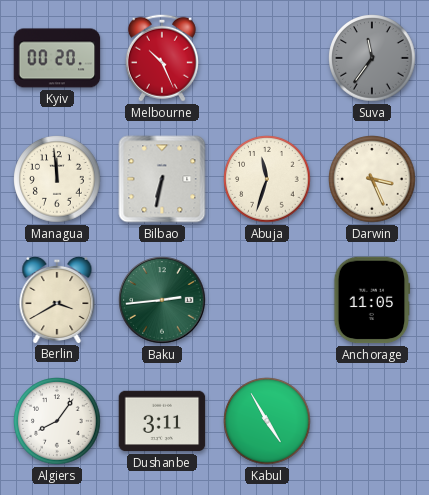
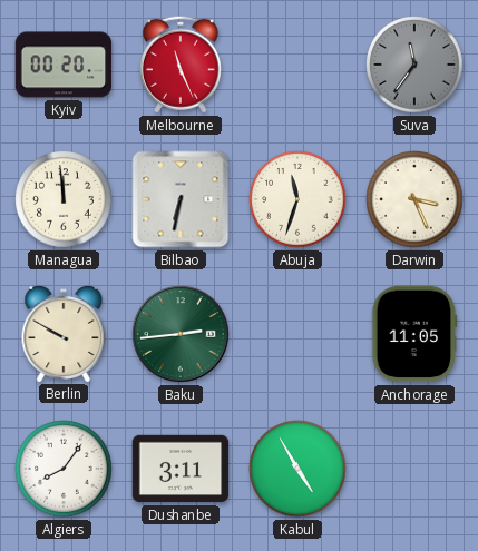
Melbourne: 10:26 -> 11:26
Berlin: 3:40 -> 9:50
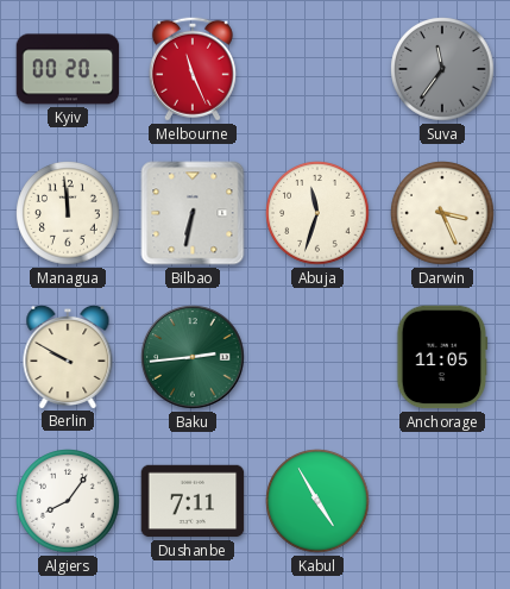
Dushanbe: 3:11 -> 7:11
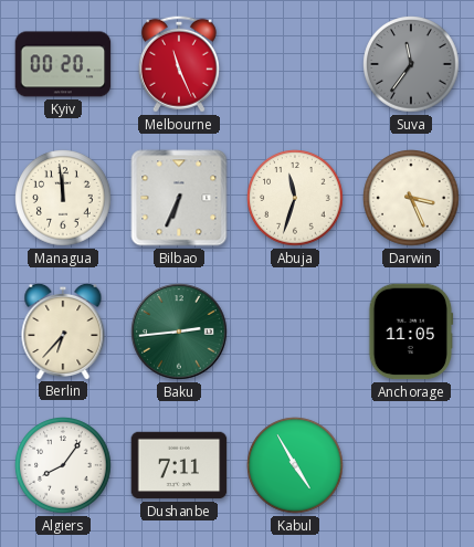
Bilbao: 6:32 -> 6:34
Berlin: 9:50 -> 6:37
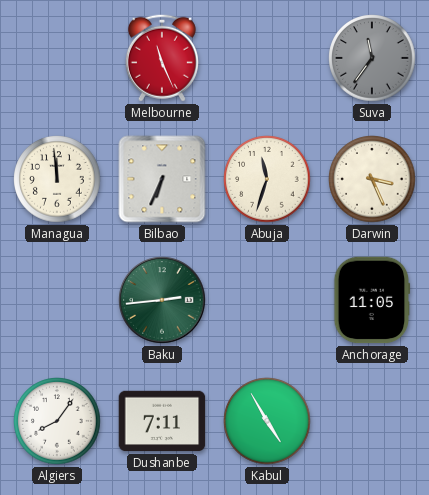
Kyiv: 00:20 -> none
Berlin: 6:37 -> none
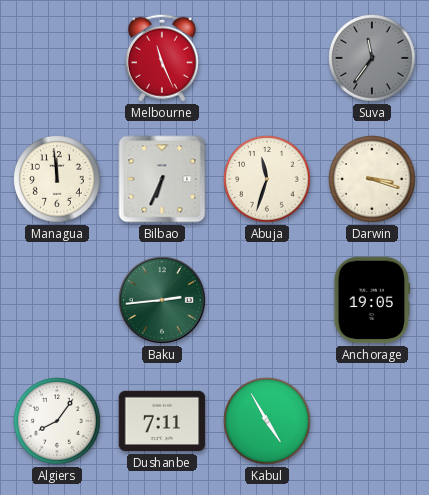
Darwin: 3:26 -> 3:18
Anchorage: 11:05 -> 19:05
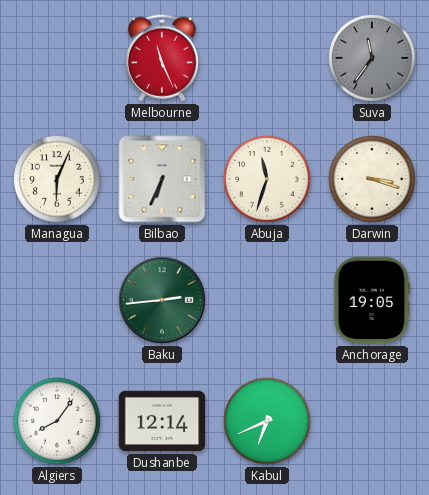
Managua: 11:59 -> 6:04
Dushanbe: 7:11 -> 12:14
Kabul: 4:55 -> 6:41
